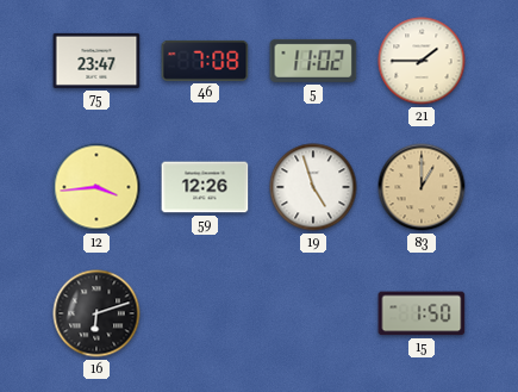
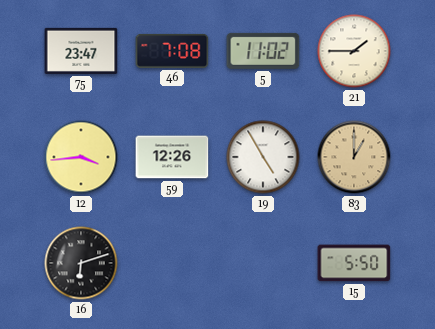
19: 4:57 -> 4:55
15: 1:50 -> 5:50
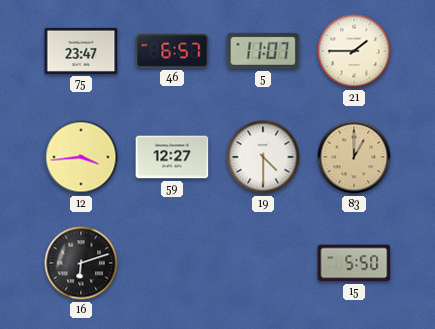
46: 7:08 -> 6:57
5: 11:02 -> 11:07
59: 12:26 -> 12:27
19: 4:55 -> 4:30
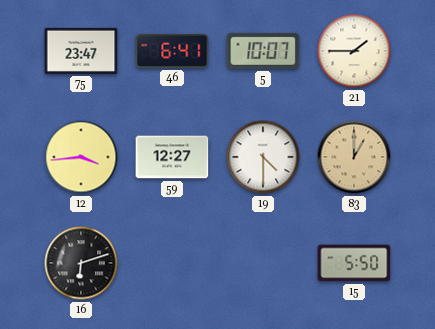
46: 6:57 -> 6:41
5: 11:07 -> 10:07
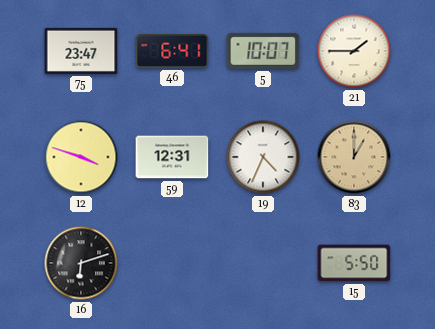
12: 3:44 -> 3:48
59: 12:27 -> 12:31
19: 4:30 -> 4:34
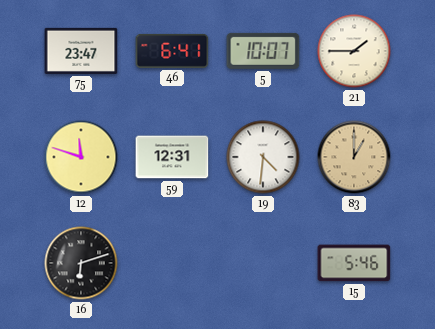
12: 3:48 -> 11:48
19: 4:34 -> 4:31
15: 5:50 -> 5:46
